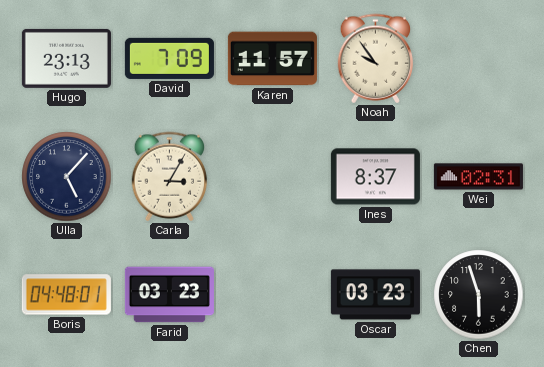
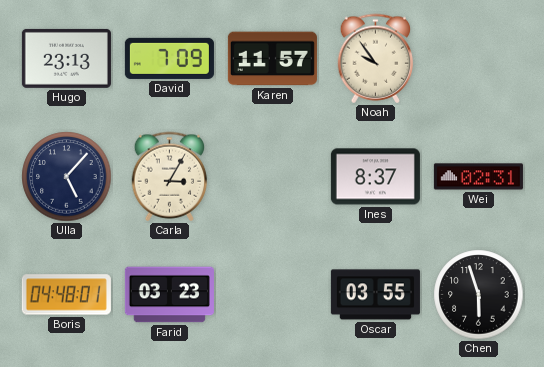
Oscar: 03:23 -> 03:55
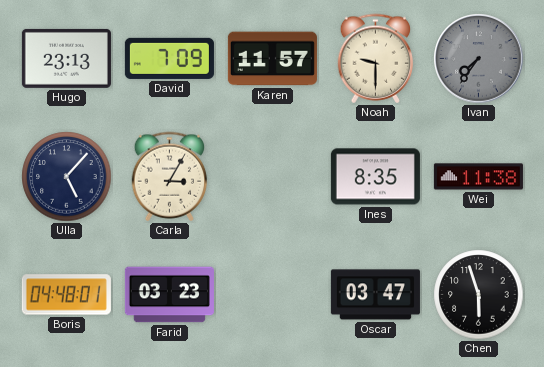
Noah: 9:54 -> 9:30
Ivan: none -> 7:36
Ines: 8:37 -> 8:35
Wei: 02:31 -> 11:38
Oscar: 03:55 -> 03:47
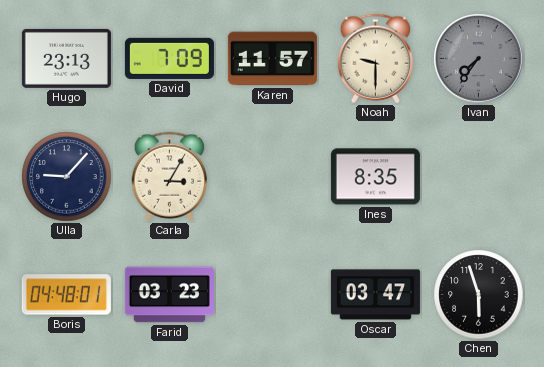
Ulla: 5:07 -> 9:07
Wei: 11:38 -> none
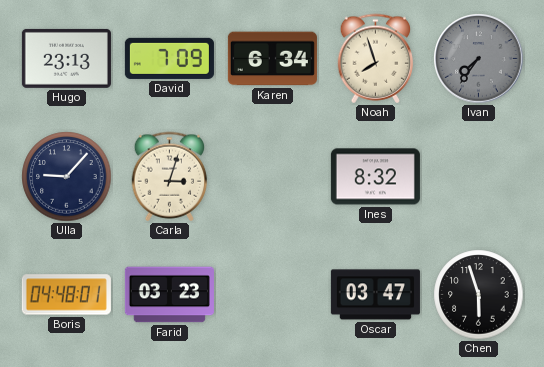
Karen: 11:57 -> 6:34
Noah: 9:30 -> 7:57
Carla: 3:05 -> 3:03
Ines: 8:35 -> 8:32
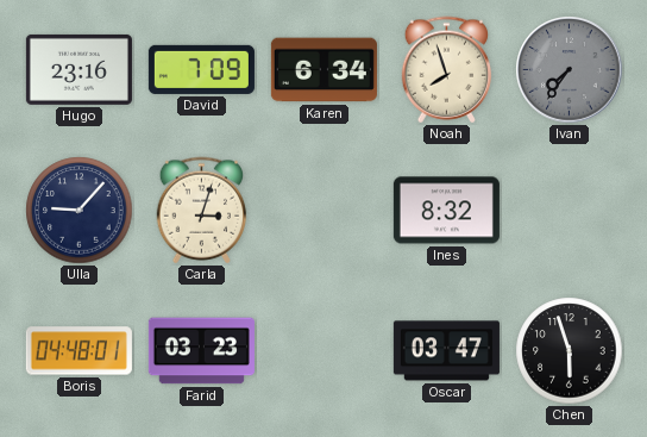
Hugo: 23:13 -> 23:16
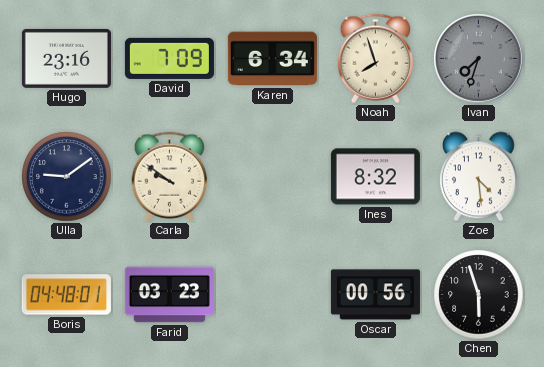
Ivan: 7:36 -> 7:33
Ulla: 9:07 -> 9:09
Carla: 3:03 -> 9:51
Zoe: none -> 4:29
Oscar: 03:47 -> 00:56
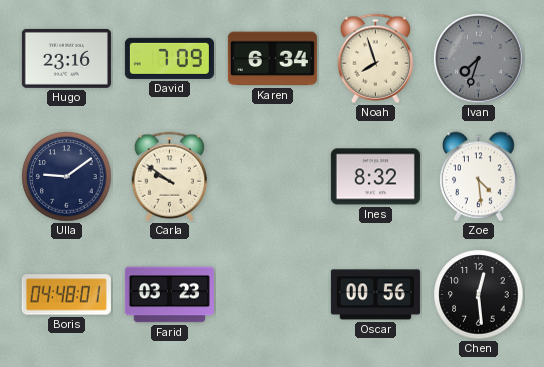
Chen: 5:57 -> 12:29
